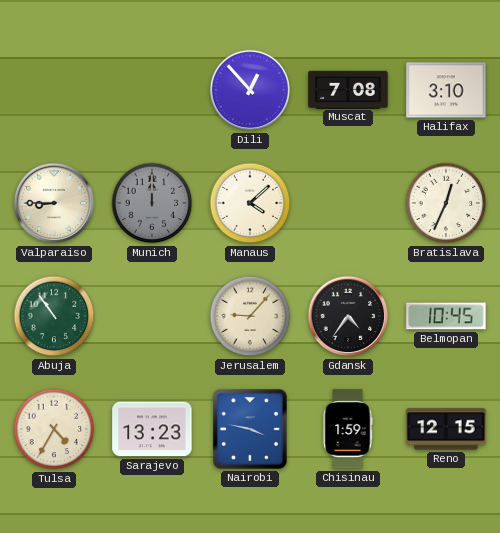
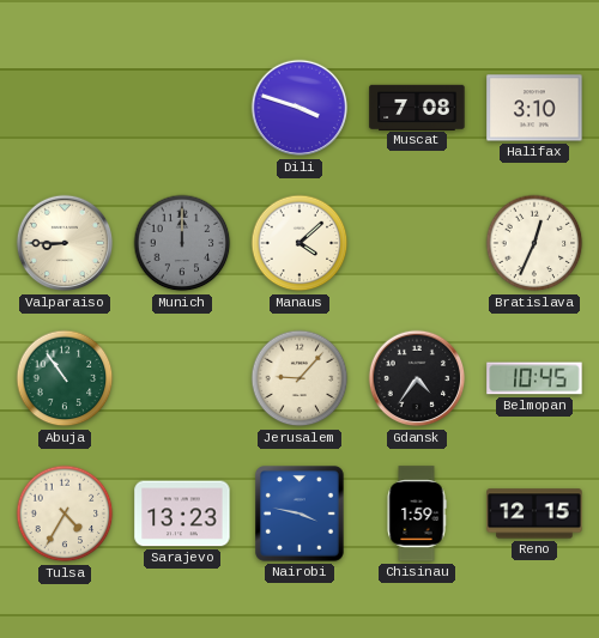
Dili: 12:53 -> 3:48
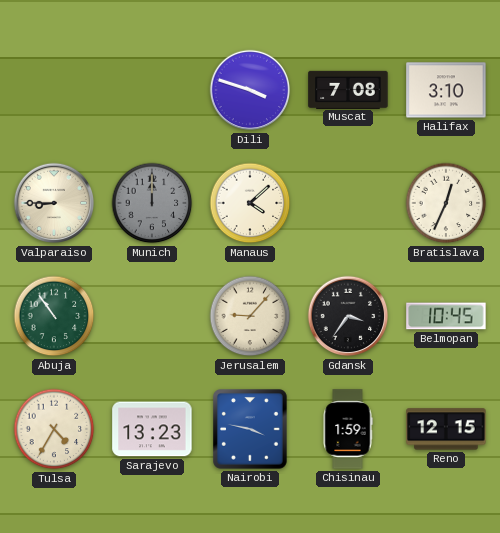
Gdansk: 4:36 -> 3:36
